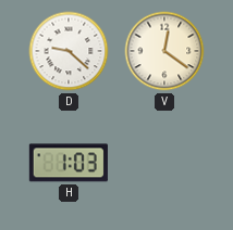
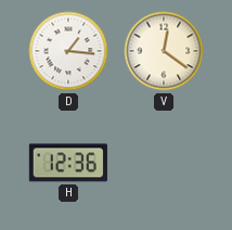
D: 9:22 -> 1:16
H: 1:03 -> 12:36
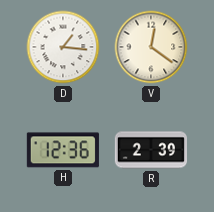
R: none -> 2:39
